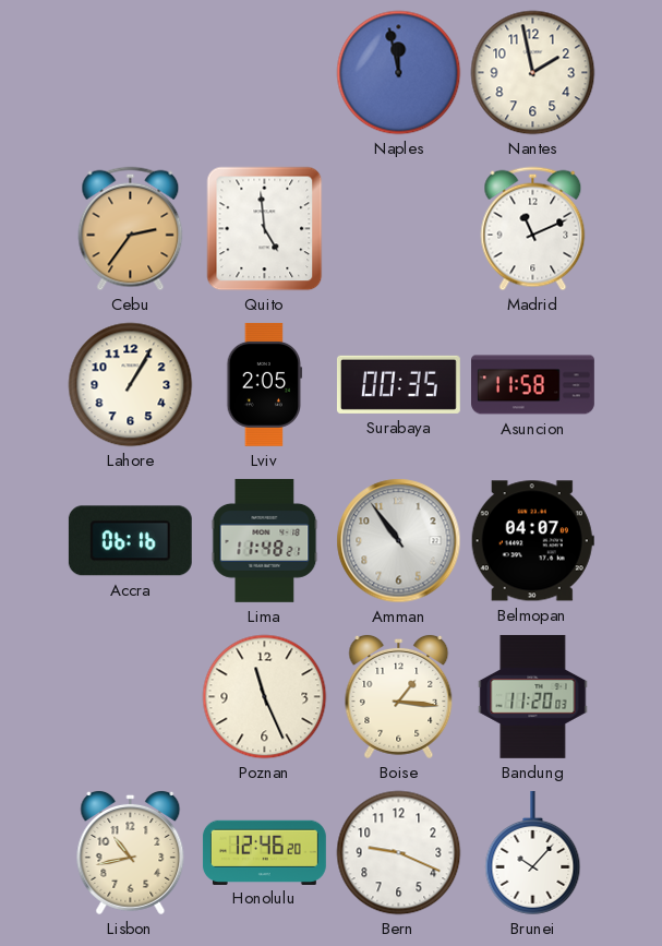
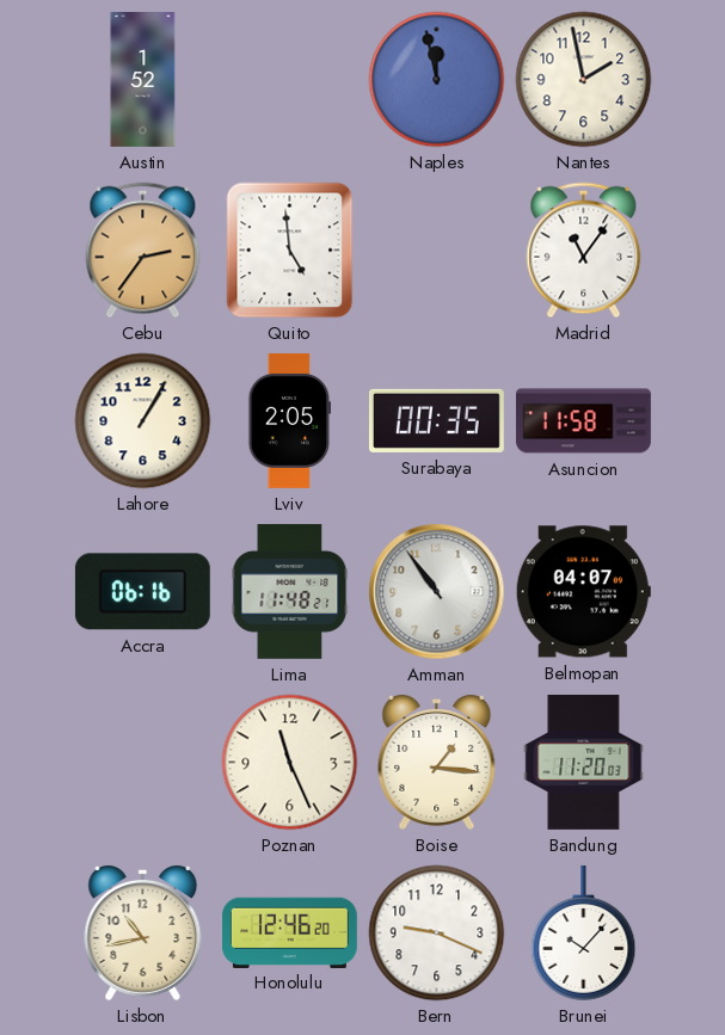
Austin: none -> 1:52
Madrid: 11:11 -> 11:06
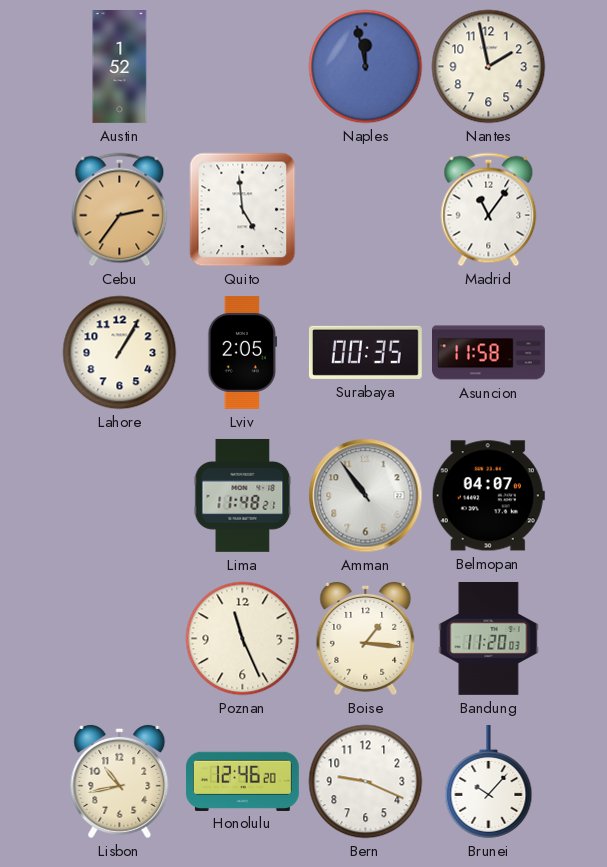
Accra: 06:16 -> none
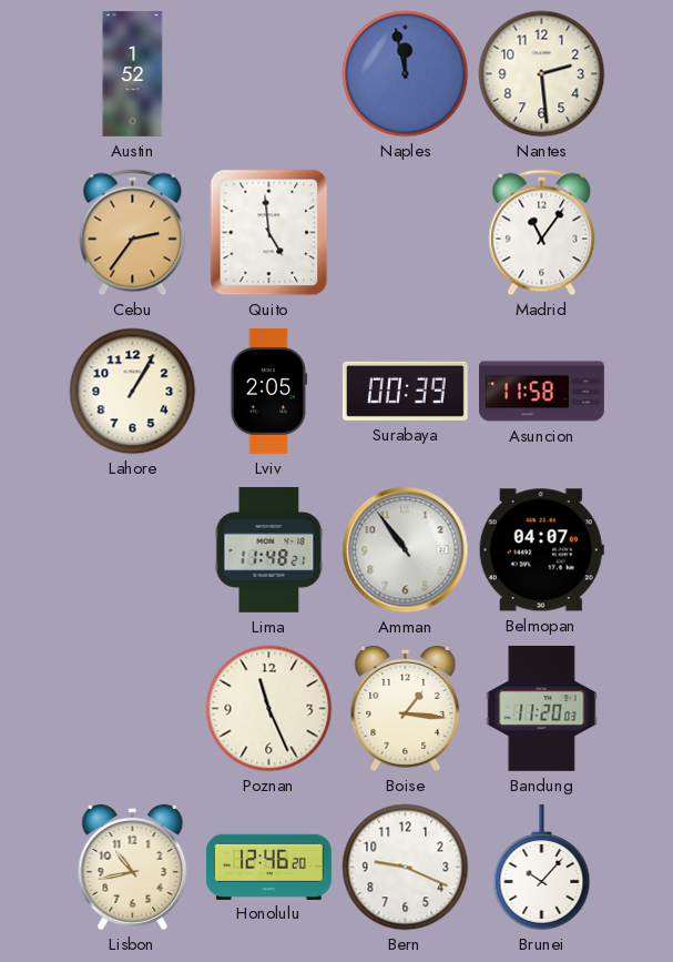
Nantes: 1:58 -> 2:29
Surabaya: 00:35 -> 00:39
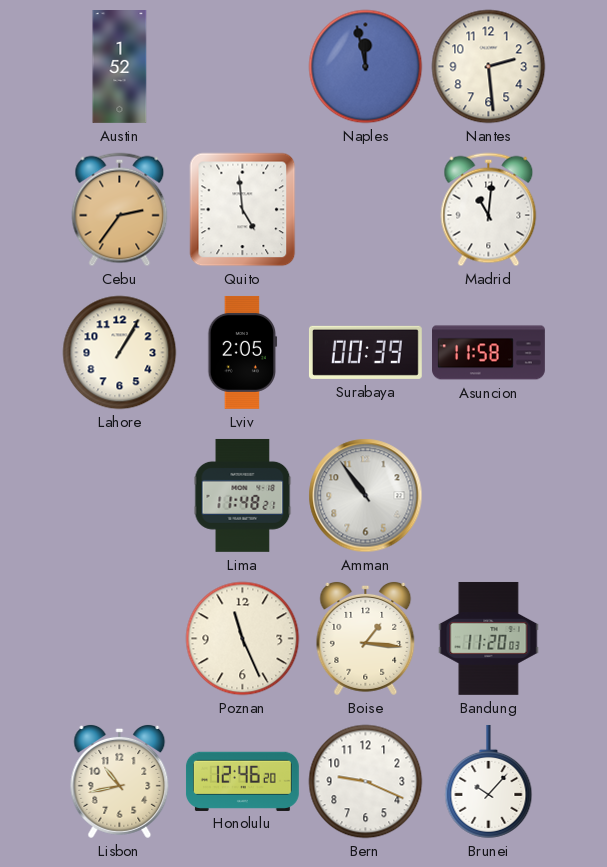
Madrid: 11:06 -> 11:01
Belmopan: 04:07 -> none
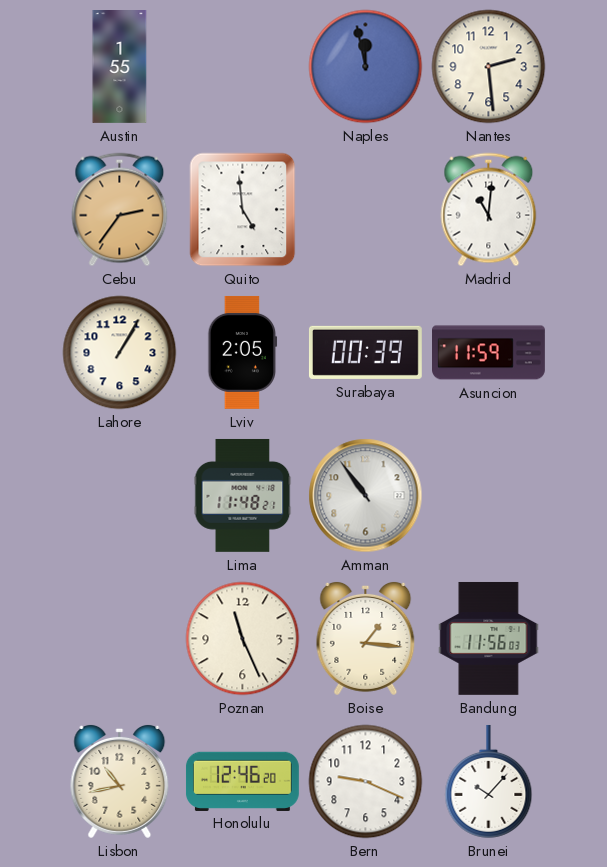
Austin: 1:52 -> 1:55
Asuncion: 11:58 -> 11:59
Bandung: 11:20 -> 11:56
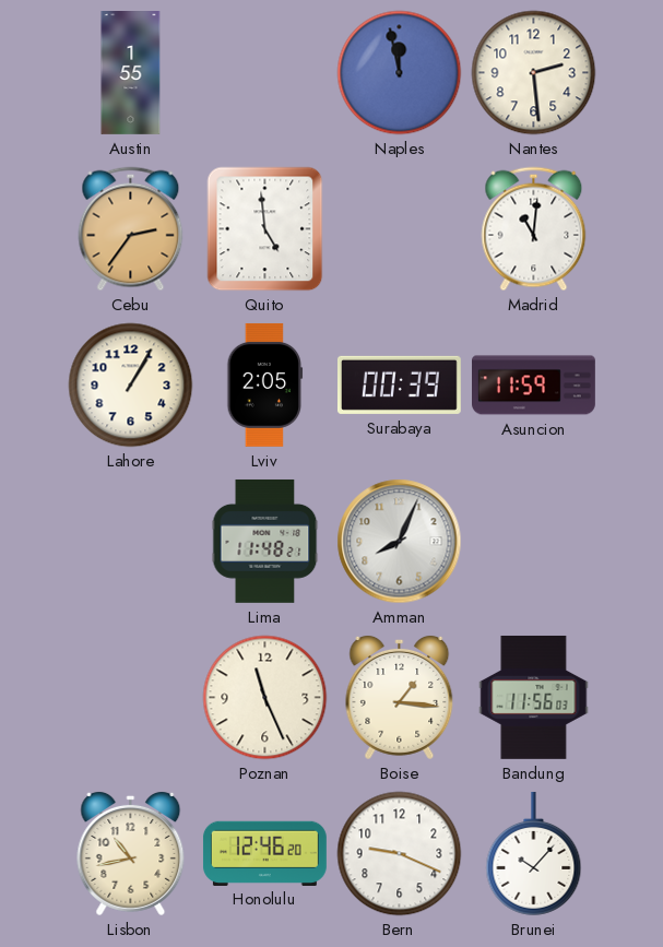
Amman: 10:54 -> 8:04
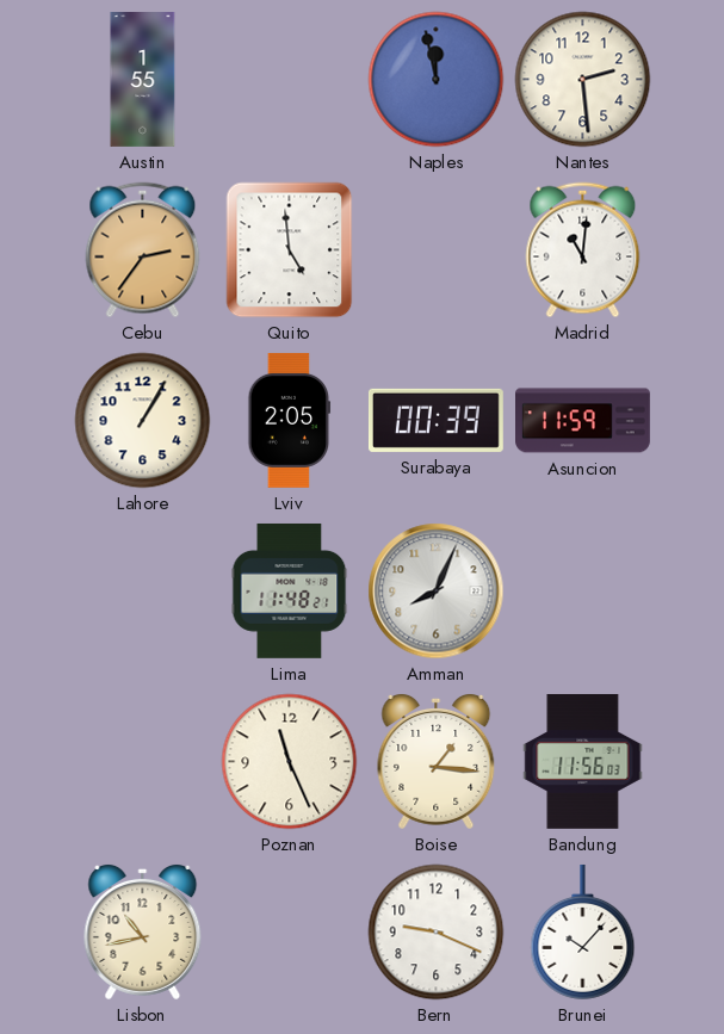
Honolulu: 12:46 -> none
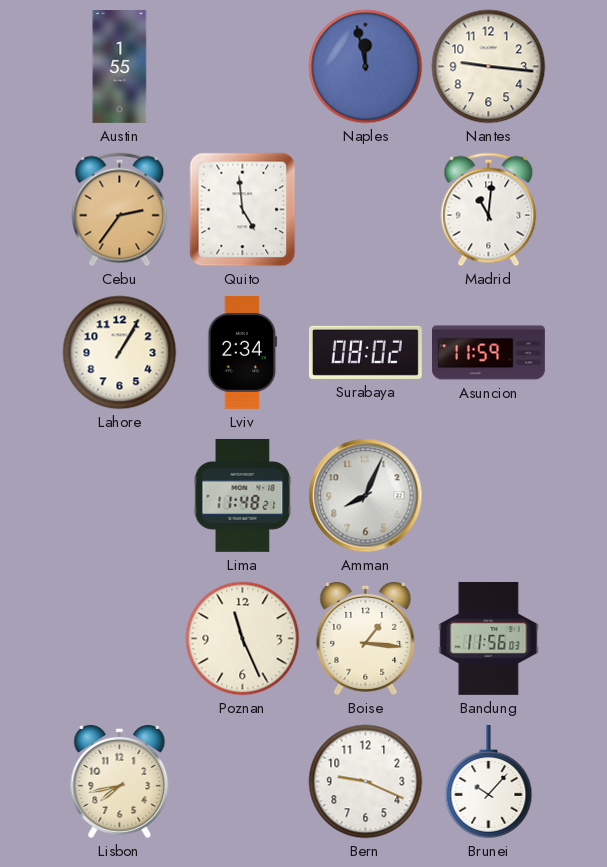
Nantes: 2:29 -> 9:16
Lviv: 2:05 -> 2:34
Surabaya: 00:39 -> 08:02
Lisbon: 10:43 -> 7:43
